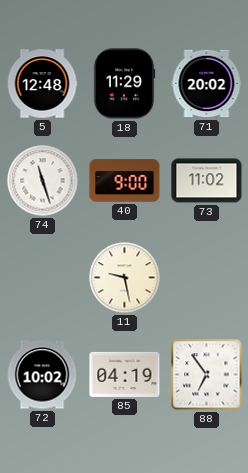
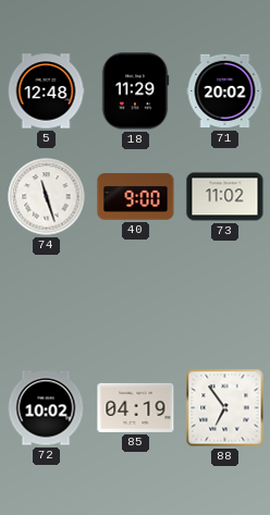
11: 9:28 -> none
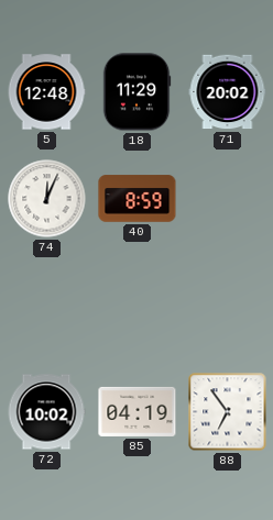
74: 11:27 -> 12:04
40: 9:00 -> 8:59
73: 11:02 -> none
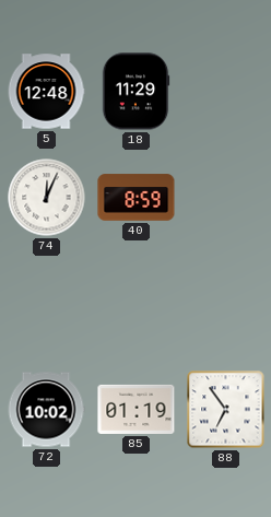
71: 20:02 -> none
85: 04:19 -> 01:19
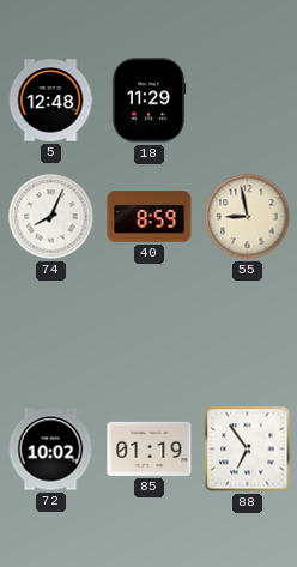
74: 12:04 -> 8:04
55: none -> 8:58
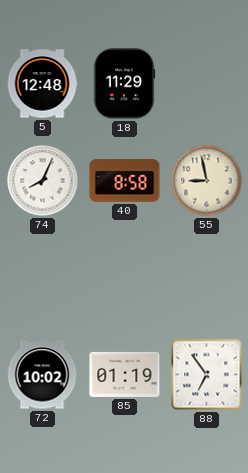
40: 8:59 -> 8:58
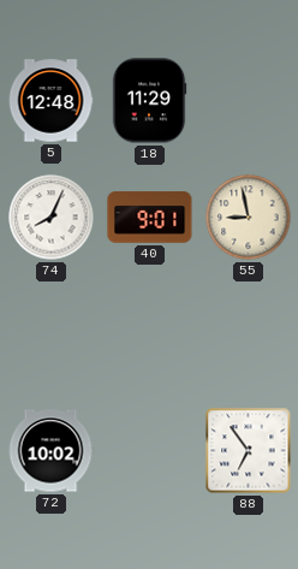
40: 8:58 -> 9:01
85: 01:19 -> none
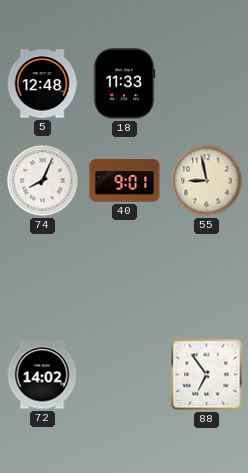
18: 11:29 -> 11:33
72: 10:02 -> 14:02
